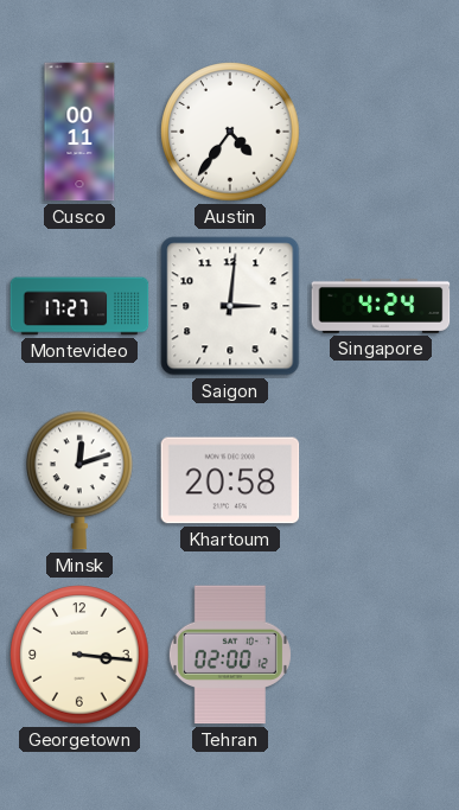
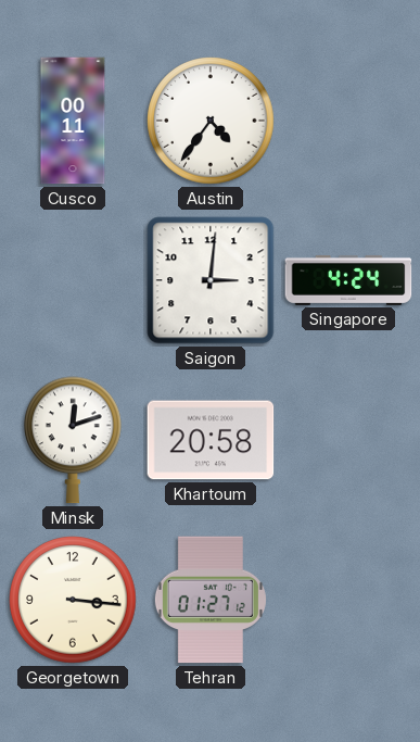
Montevideo: 17:27 -> none
Tehran: 02:00 -> 01:27
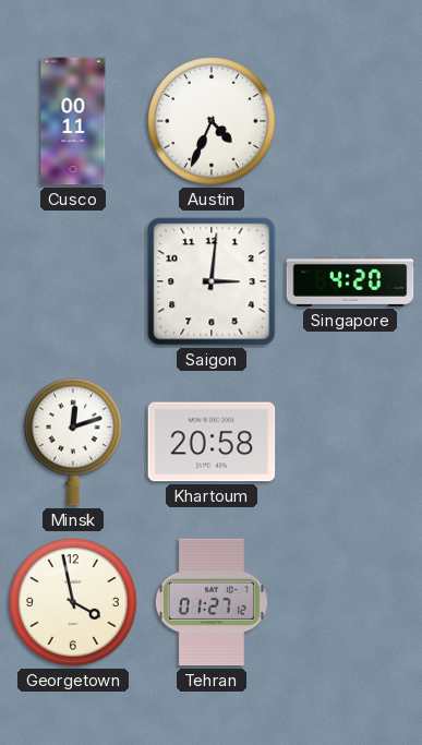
Austin: 4:36 -> 4:34
Singapore: 4:24 -> 4:20
Georgetown: 3:16 -> 3:58
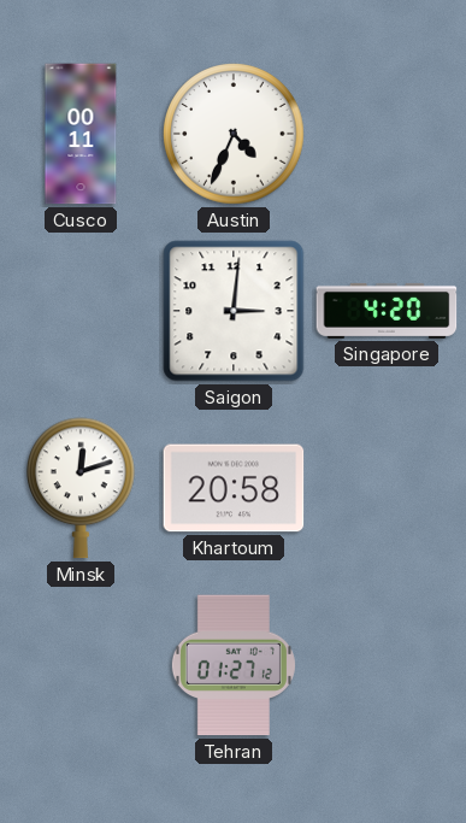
Georgetown: 3:58 -> none
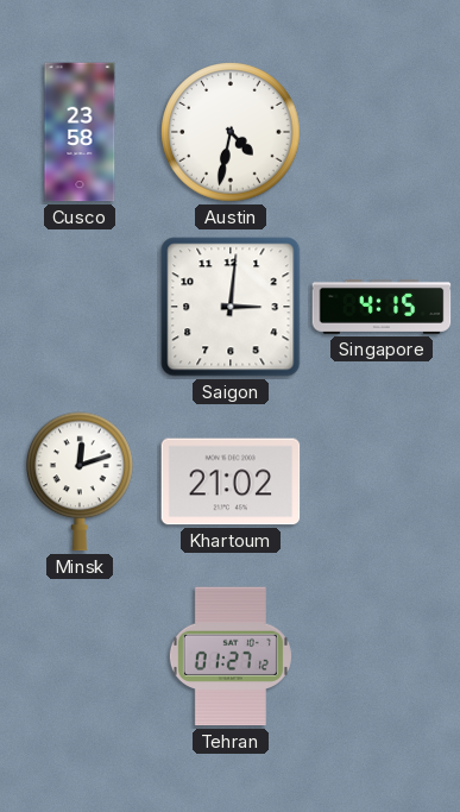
Cusco: 00:11 -> 23:58
Austin: 4:34 -> 4:32
Singapore: 4:20 -> 4:15
Khartoum: 20:58 -> 21:02
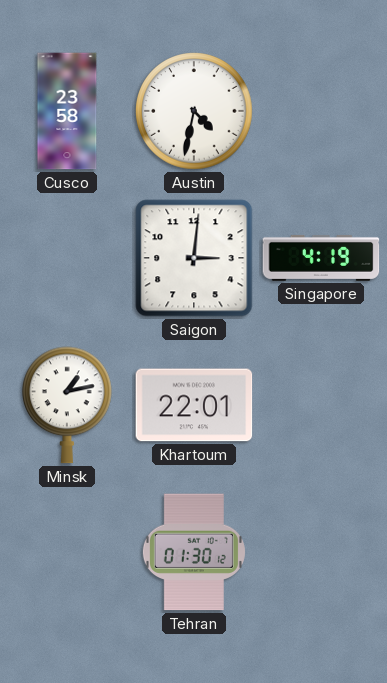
Singapore: 4:15 -> 4:19
Minsk: 12:12 -> 1:13
Khartoum: 21:02 -> 22:01
Tehran: 01:27 -> 01:30
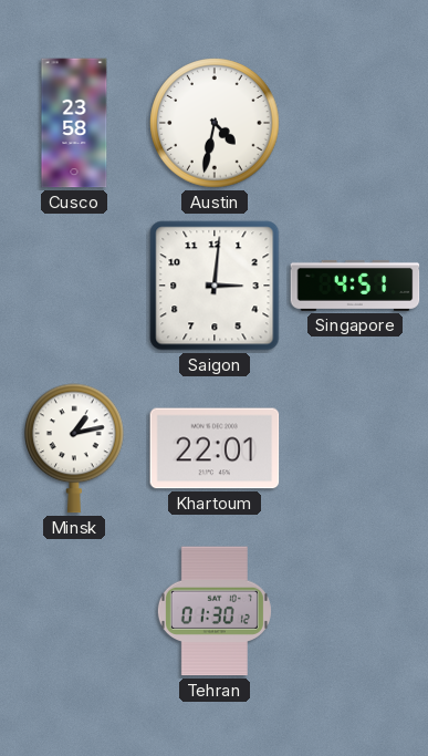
Singapore: 4:19 -> 4:51
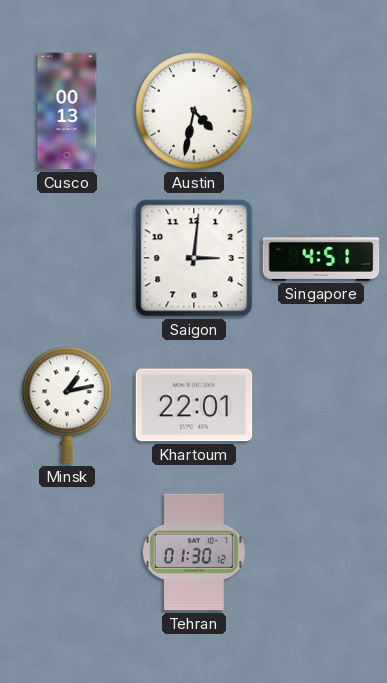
Cusco: 23:58 -> 00:13
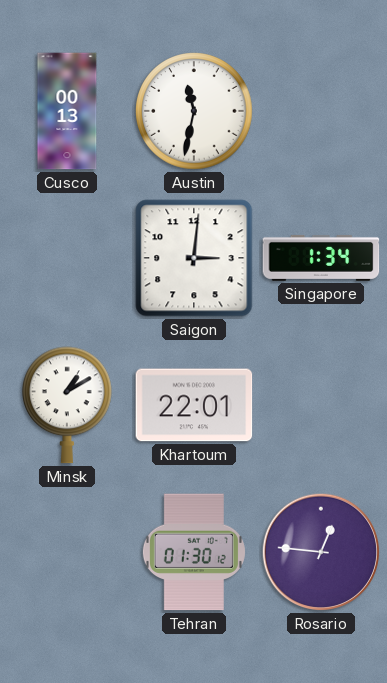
Austin: 4:32 -> 11:32
Singapore: 4:51 -> 1:34
Minsk: 1:13 -> 1:10
Rosario: none -> 12:46
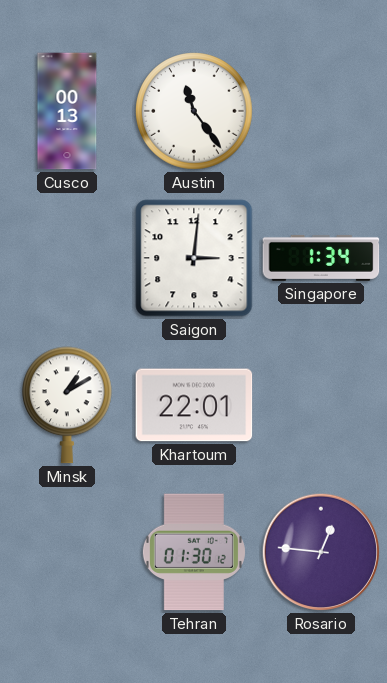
Austin: 11:32 -> 11:24
